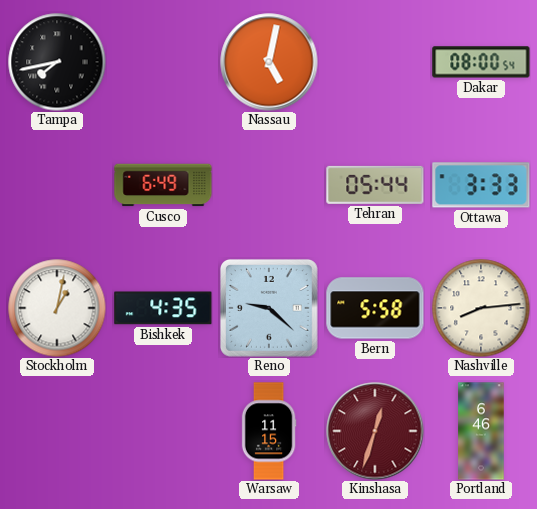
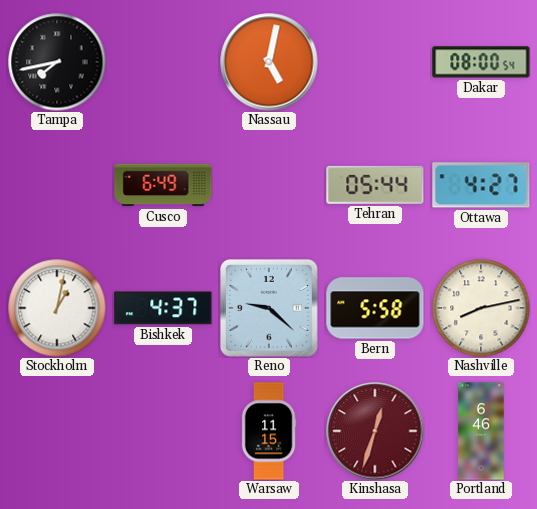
Ottawa: 3:33 -> 4:27
Bishkek: 4:35 -> 4:37
Nashville: 8:14 -> 8:13
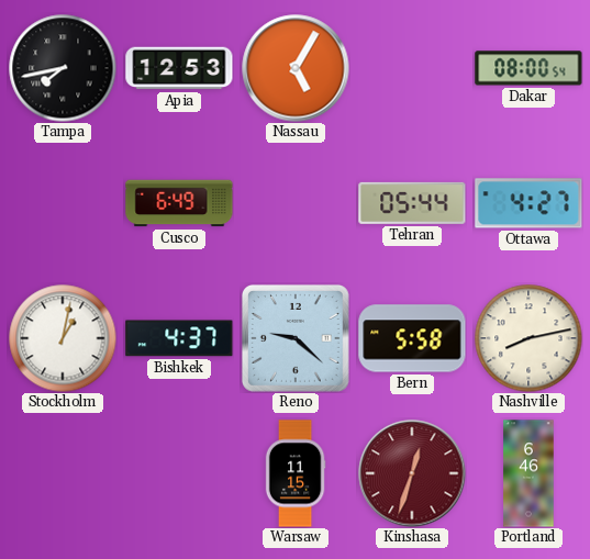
Apia: none -> 12:53
Nassau: 5:02 -> 5:05
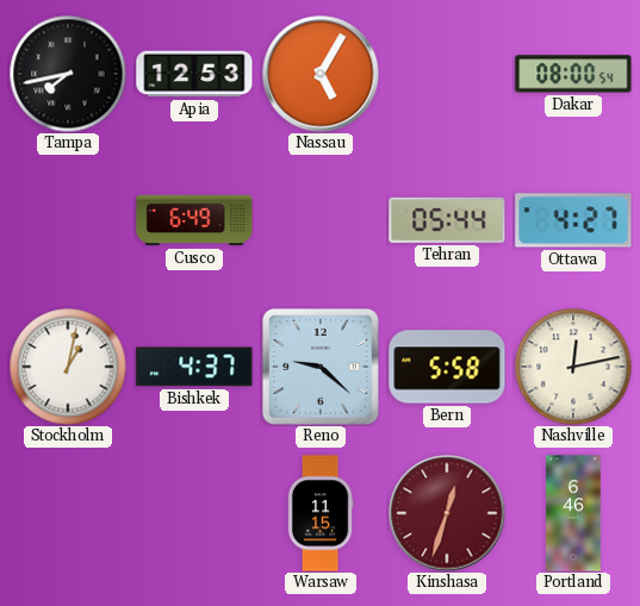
Nashville: 8:13 -> 12:13
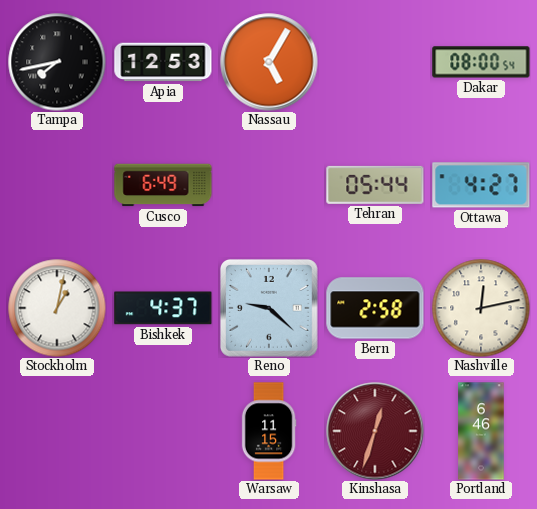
Bern: 5:58 -> 2:58
